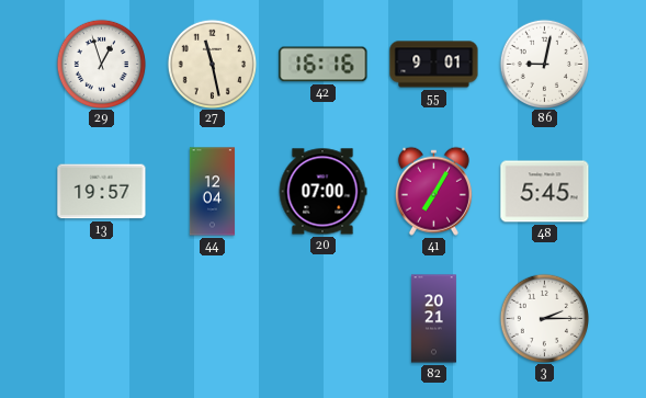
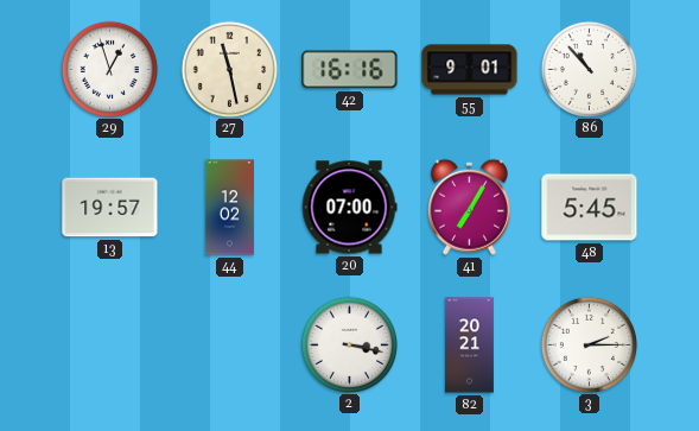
86: 9:02 -> 10:53
44: 12:04 -> 12:02
2: none -> 3:17
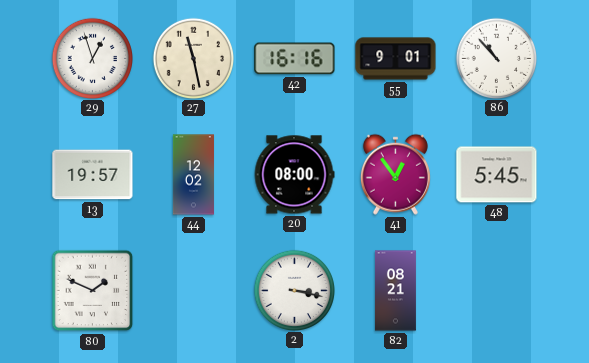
20: 07:00 -> 08:00
41: 7:05 -> 12:54
80: none -> 1:49
82: 20:21 -> 08:21
3: 2:15 -> none
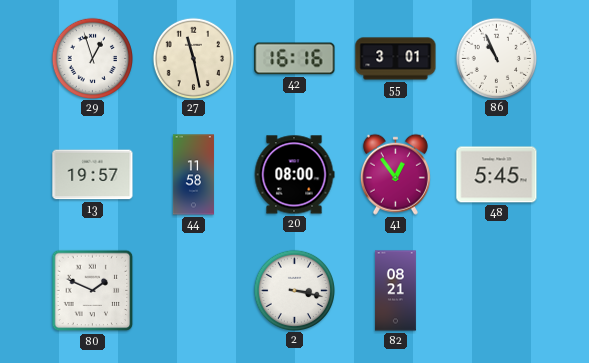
55: 9:01 -> 3:01
86: 10:53 -> 10:56
44: 12:02 -> 11:58
